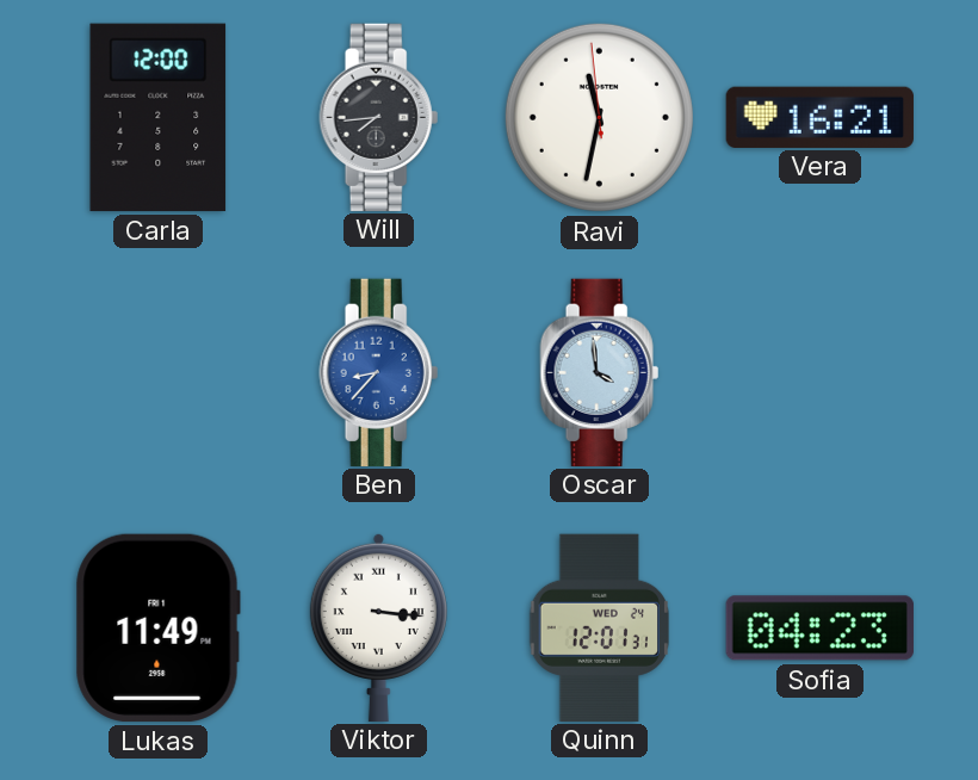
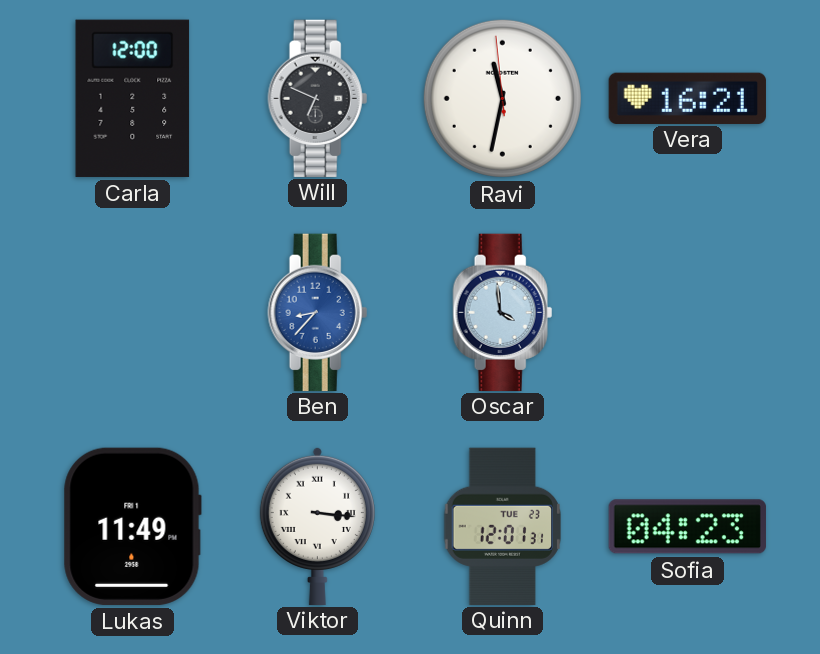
Will: 7:44 -> 6:49
Quinn date: WED 24 -> TUE 23
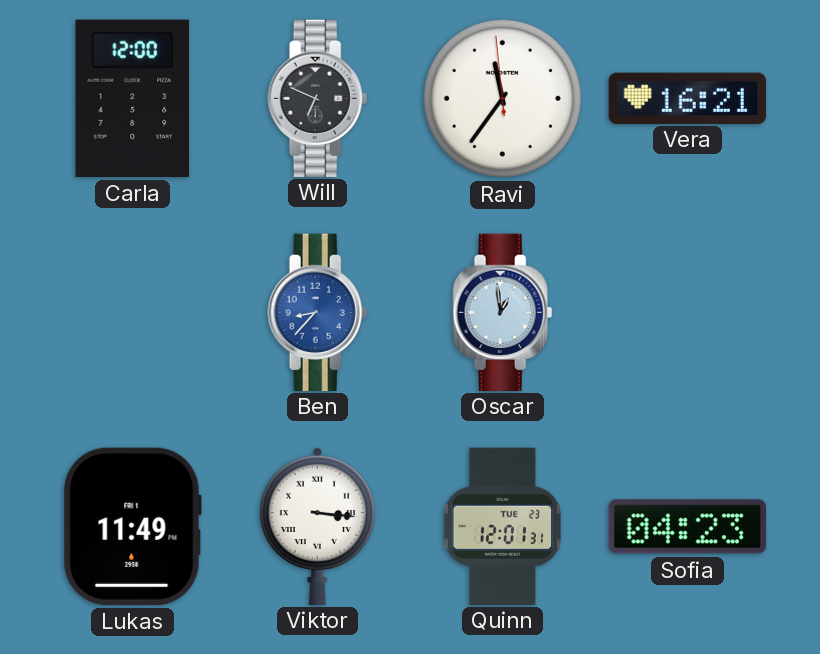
Ravi: 11:31 -> 11:35
Oscar: 3:59 -> 12:59
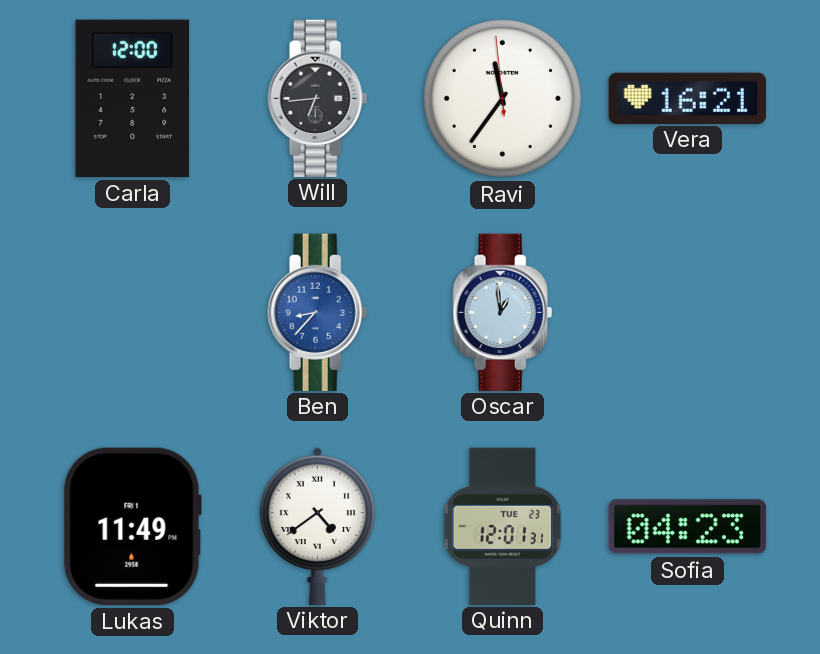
Will: 6:49 -> 6:44
Viktor: 3:16 -> 4:39
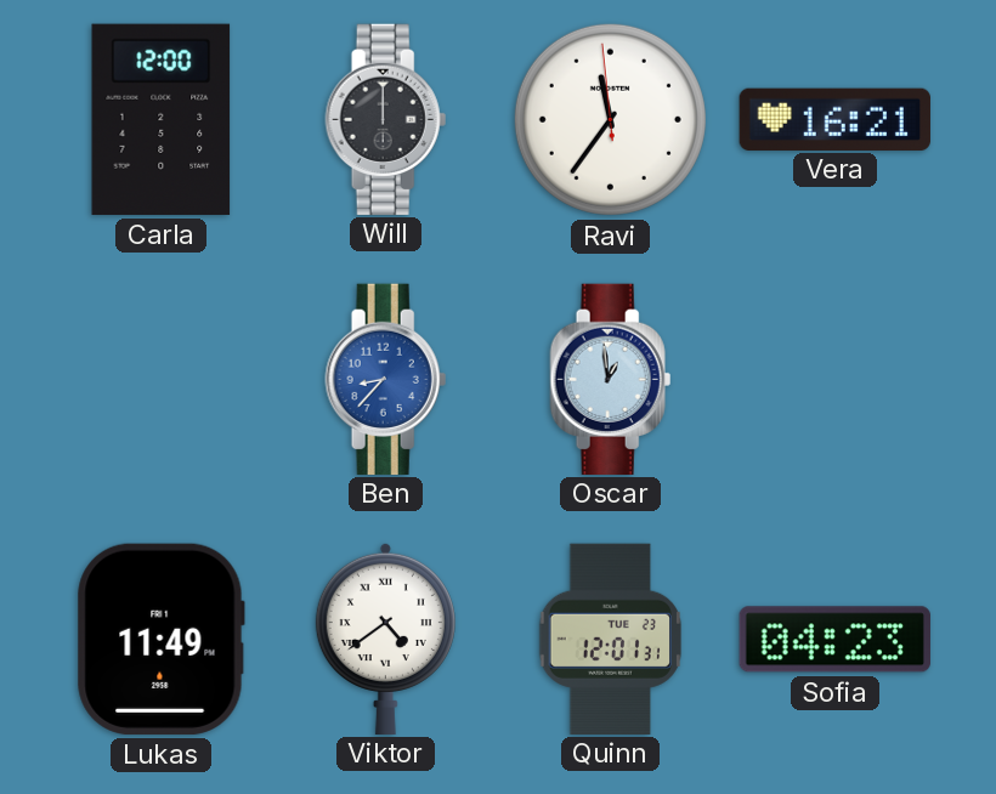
Will: 6:44 -> 12:00
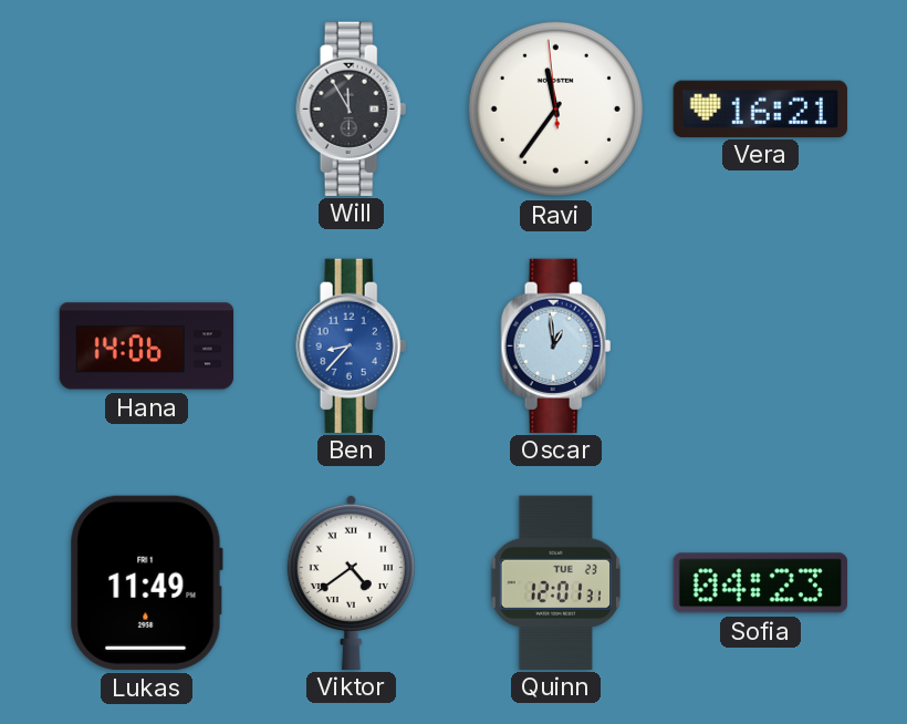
Carla: 12:00 -> none
Will: 12:00 -> 11:55
Hana: none -> 14:06
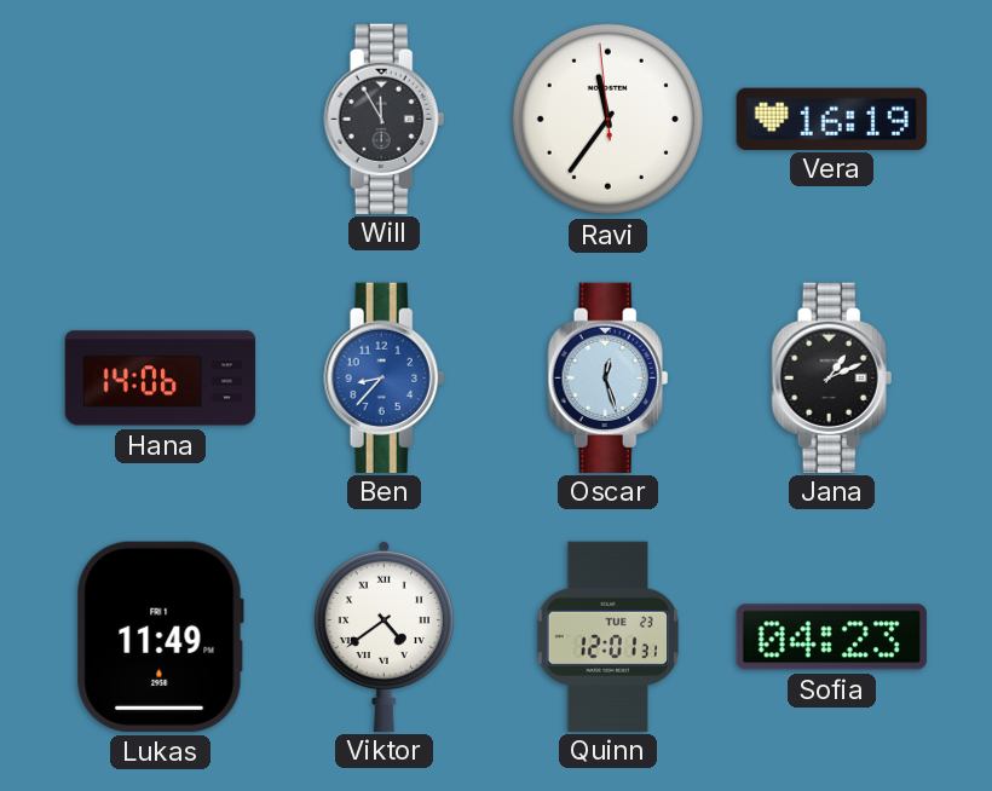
Vera: 16:21 -> 16:19
Oscar: 12:59 -> 12:27
Jana: none -> 1:11
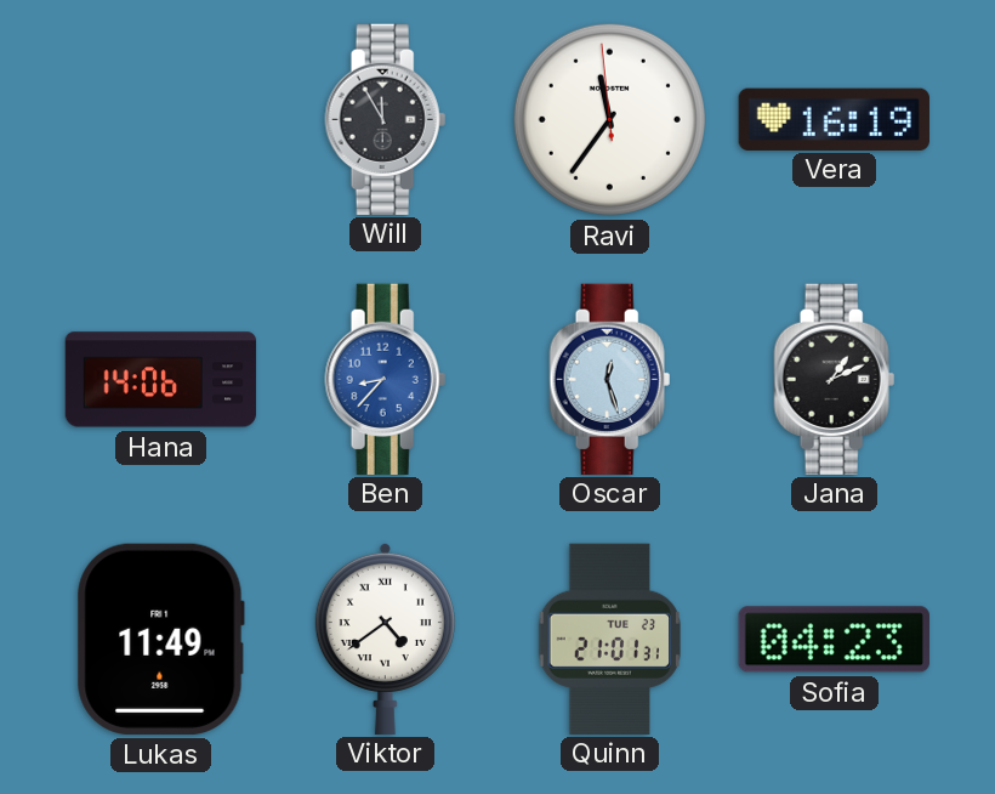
Quinn: 12:01 -> 21:01
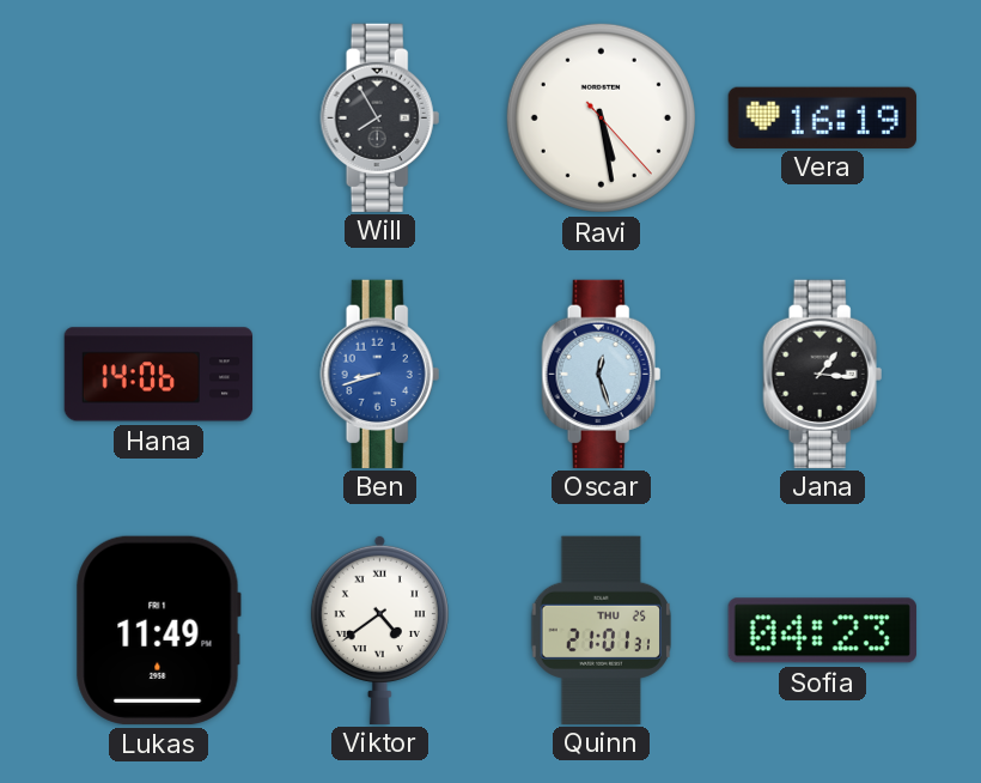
Will: 11:55 -> 7:55
Ravi: 11:35 -> 5:28
Ben: 8:37 -> 8:42
Jana: 1:11 -> 1:16
Quinn date: TUE 23 -> THU 25
